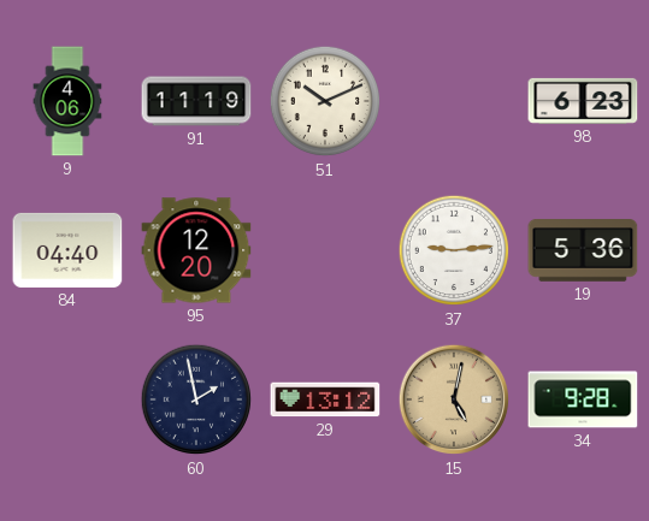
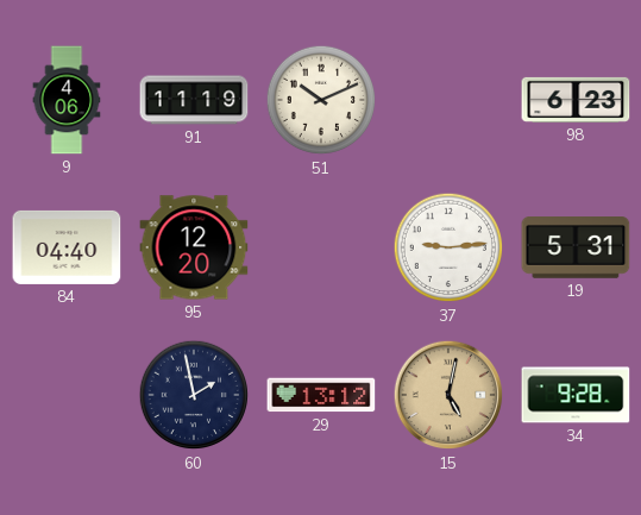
19: 5:36 -> 5:31
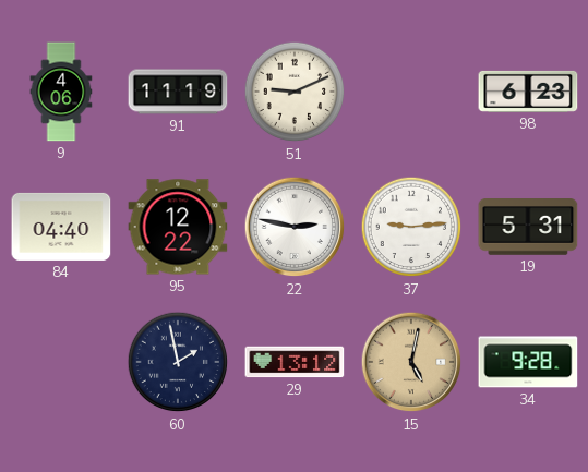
51: 10:11 -> 9:11
95: 12:20 -> 12:22
22: none -> 2:47
